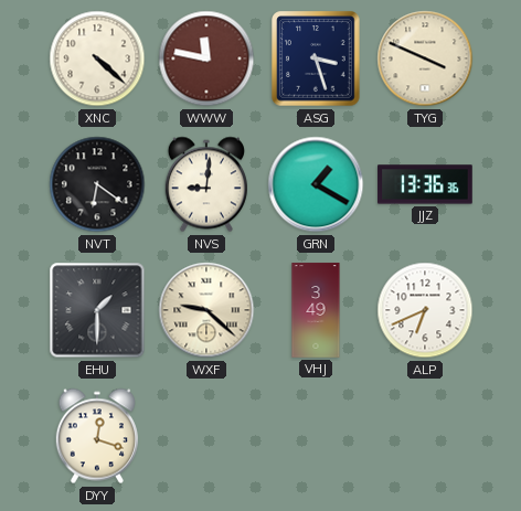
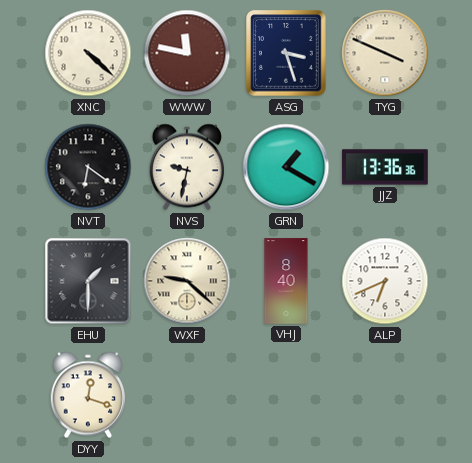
NVS: 9:01 -> 9:32
VHJ: 3:49 -> 8:40
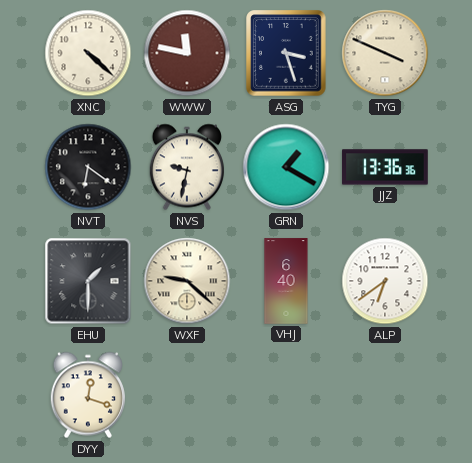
VHJ: 8:40 -> 6:40
ALP: 6:41 -> 6:39
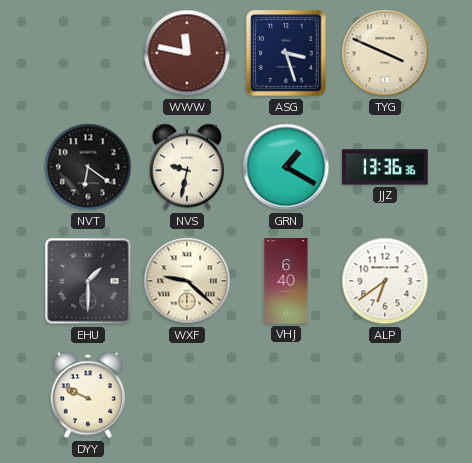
XNC: 4:22 -> none
DYY: 12:18 -> 9:49
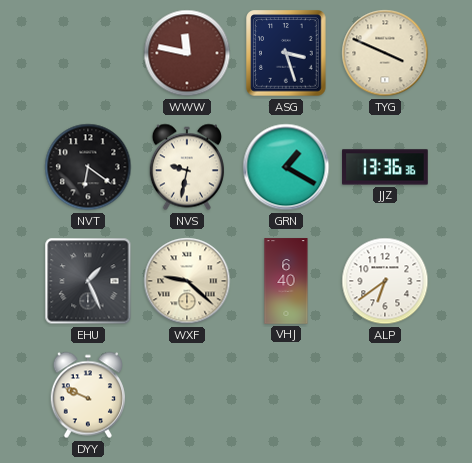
EHU: 1:30 -> 1:26
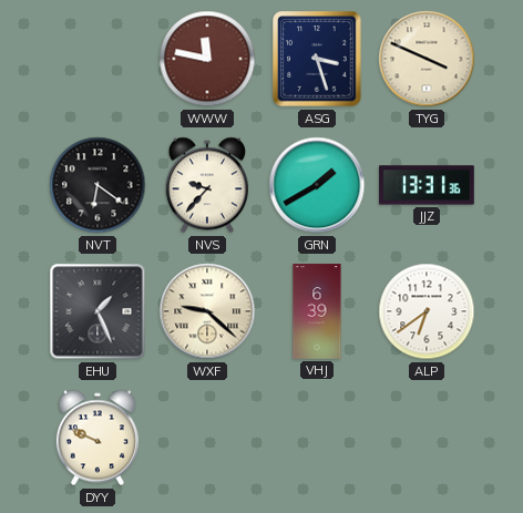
NVS: 9:32 -> 9:37
GRN: 1:20 -> 1:40
JJZ: 13:36 -> 13:31
VHJ: 6:40 -> 6:39
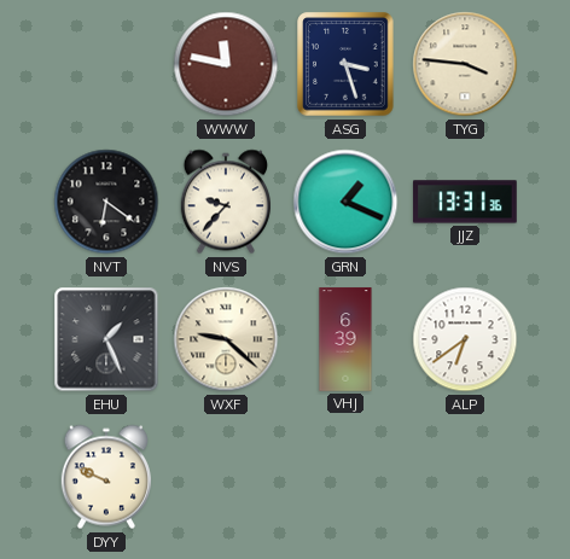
TYG: 3:49 -> 3:46
GRN: 1:40 -> 1:19
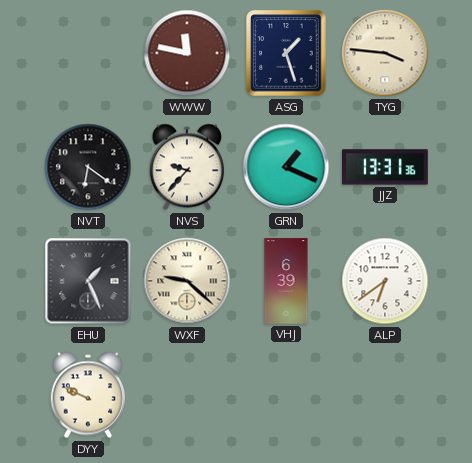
ASG: 3:27 -> 1:27
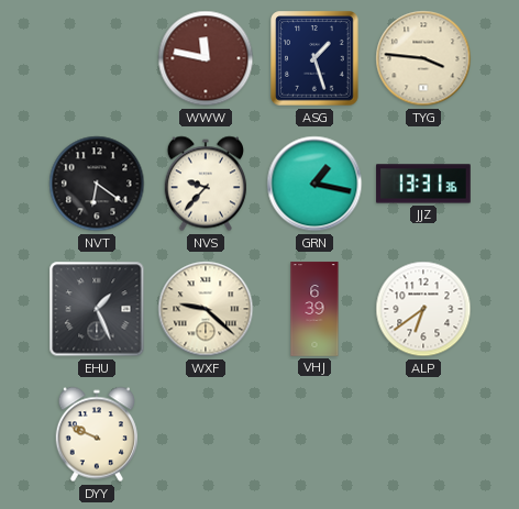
GRN: 1:19 -> 1:17
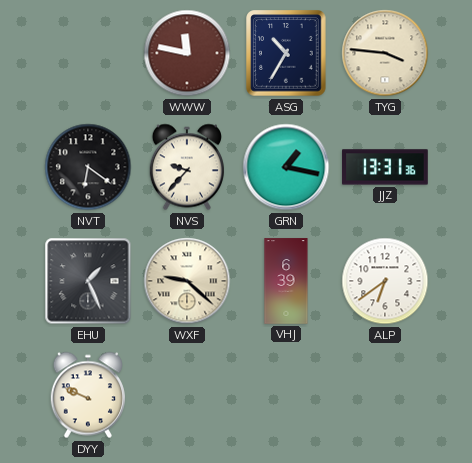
ASG: 1:27 -> 10:35
